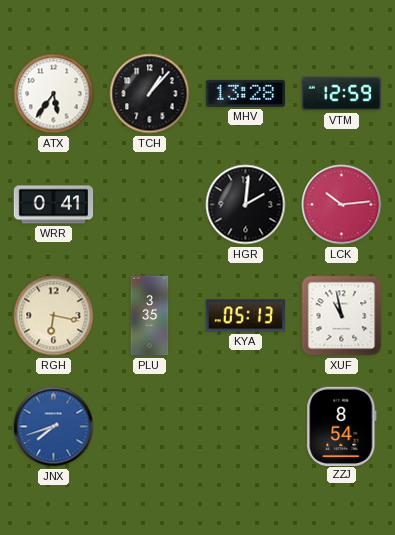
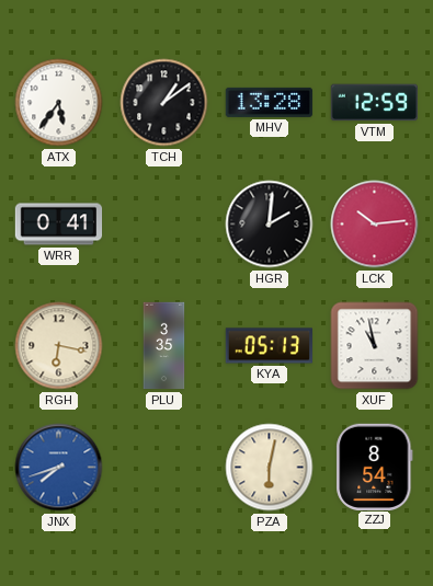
TCH: 1:07 -> 1:09
PZA: none -> 6:02
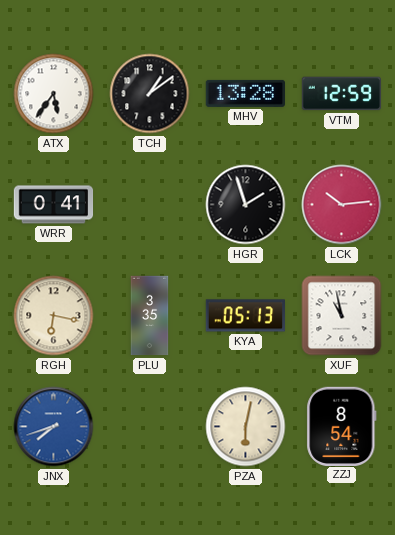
HGR: 2:01 -> 1:57
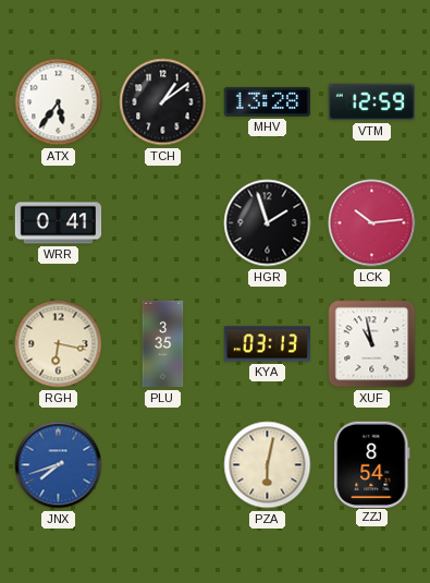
KYA: 05:13 -> 03:13
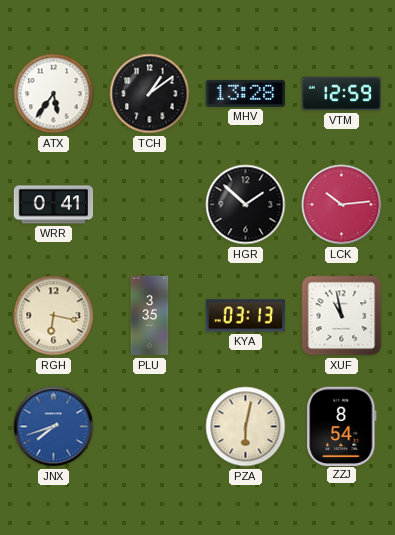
HGR: 1:57 -> 1:52
